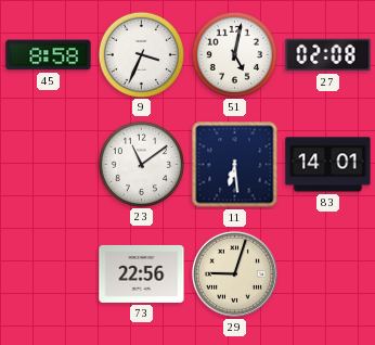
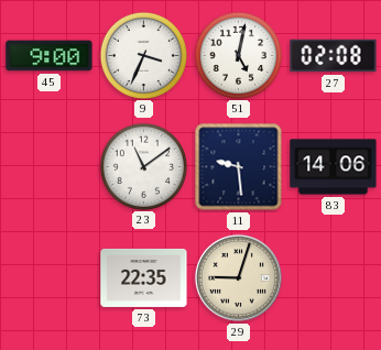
45: 8:58 -> 9:00
11: 6:29 -> 9:29
83: 14:01 -> 14:06
73: 22:56 -> 22:35
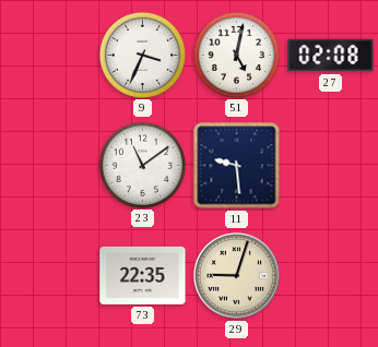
45: 9:00 -> none
83: 14:06 -> none
